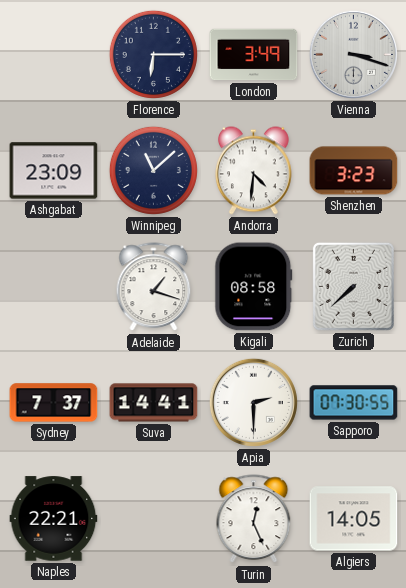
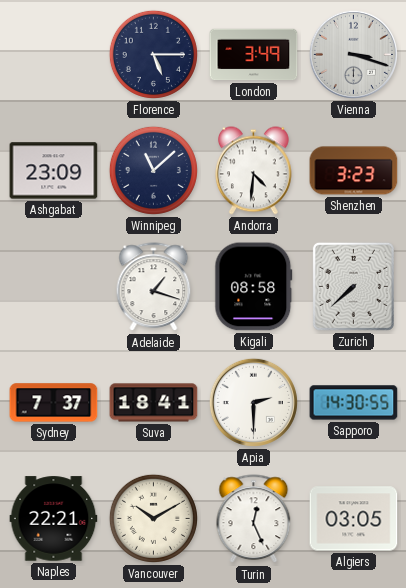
Florence: 6:15 -> 5:15
Suva: 14:41 -> 18:41
Sapporo: 07:30 -> 14:30
Vancouver: none -> 10:10
Algiers: 14:05 -> 03:05
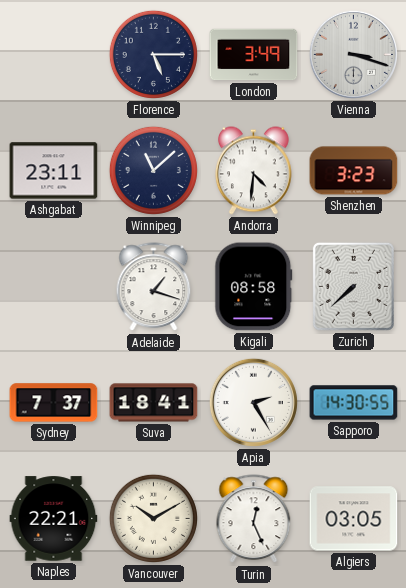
Ashgabat: 23:09 -> 23:11
Apia: 2:30 -> 2:25
